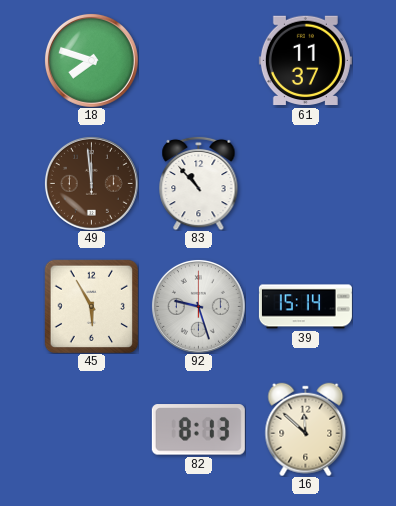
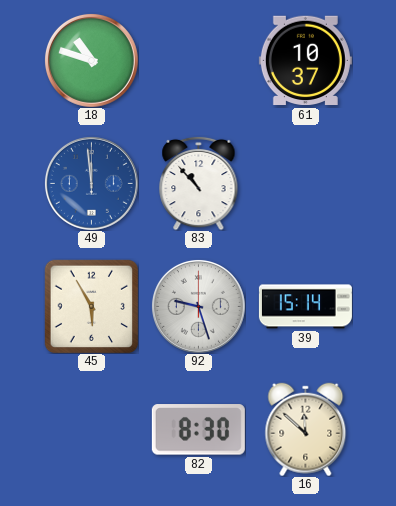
18: 7:48 -> 10:48
61: 11:37 -> 10:37
49 dial: brown -> blue
82: 8:13 -> 8:30
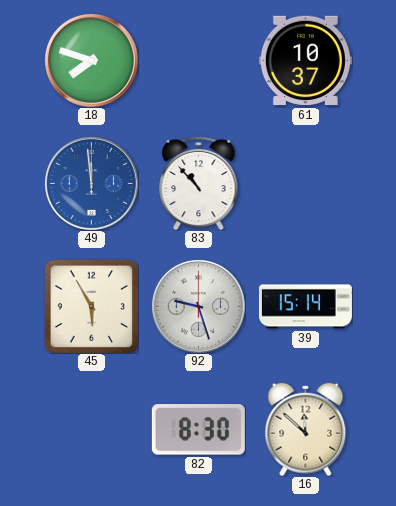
18: 10:48 -> 7:48
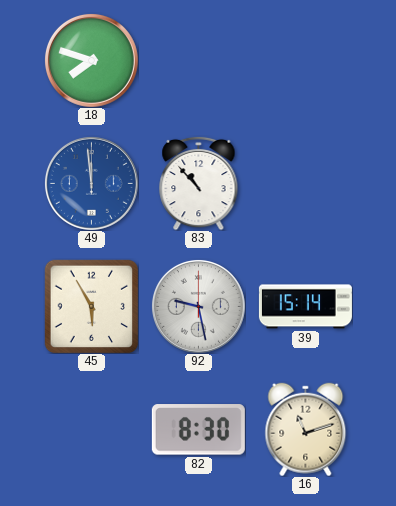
61: 10:37 -> none
92: 9:27 -> 9:28
16: 11:52 -> 11:12
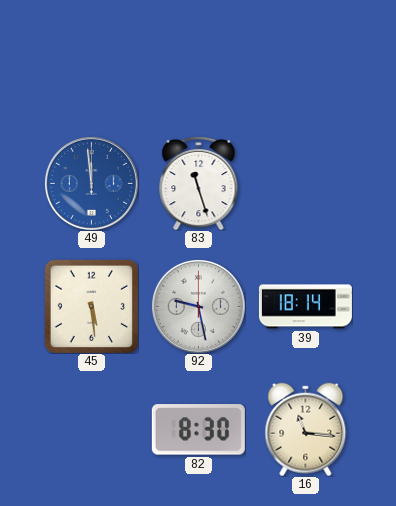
18: 7:48 -> none
83: 10:53 -> 11:27
45: 5:55 -> 5:29
39: 15:14 -> 18:14
16: 11:12 -> 11:16
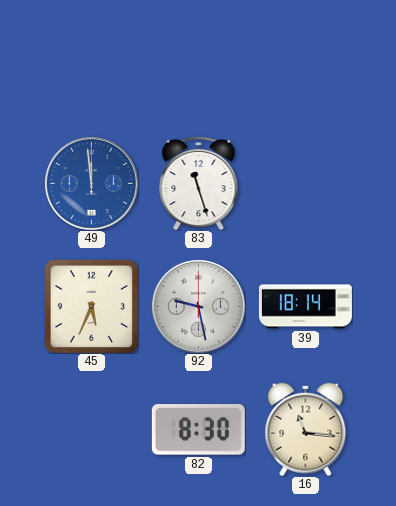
45: 5:29 -> 5:34
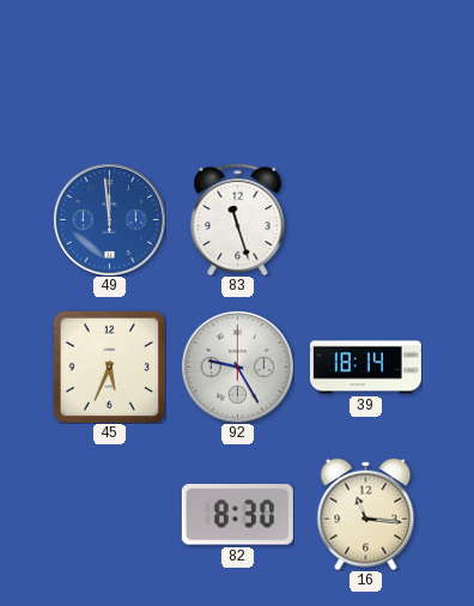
92: 9:28 -> 9:25
